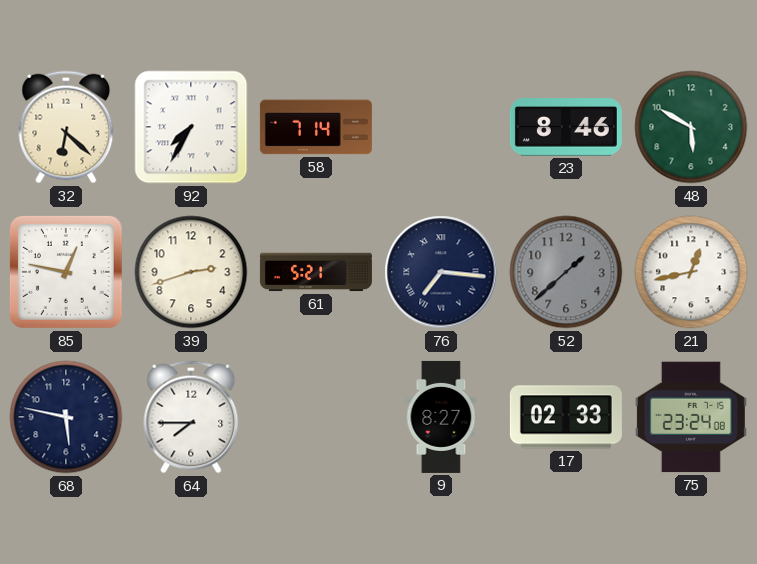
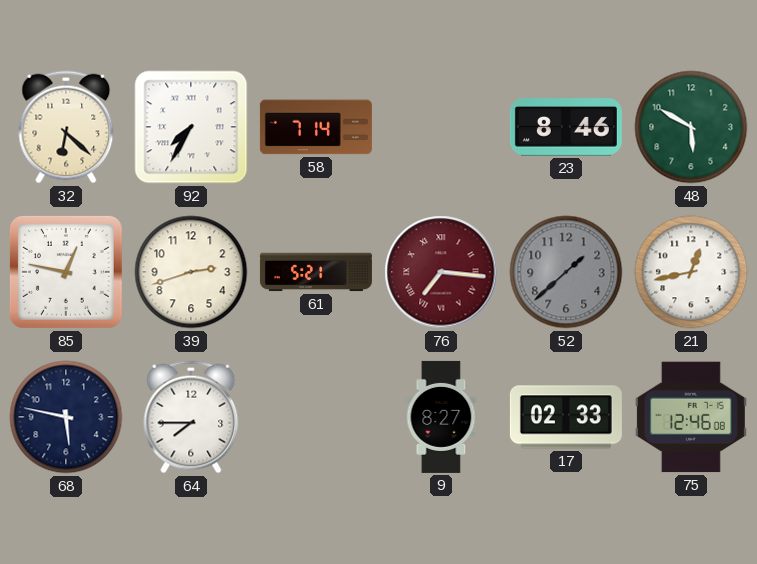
76 dial: navy -> burgundy
75: 23:24 -> 12:46
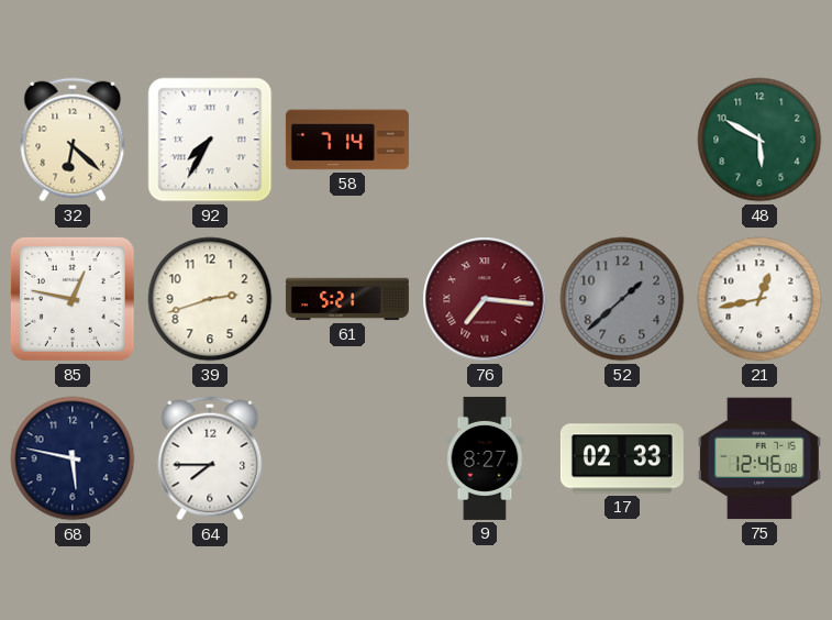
23: 8:46 -> none
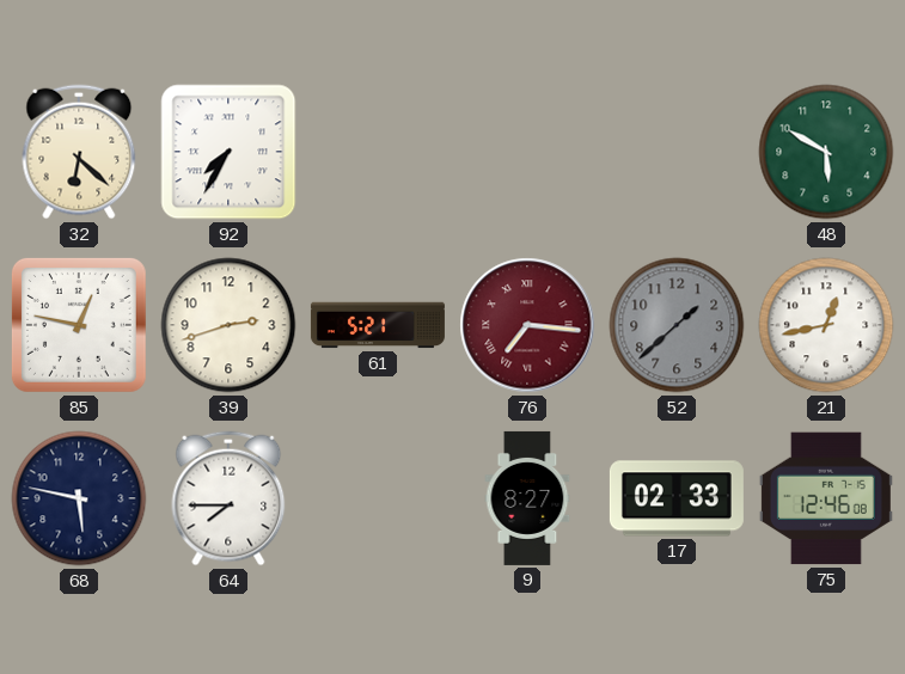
58: 7:14 -> none
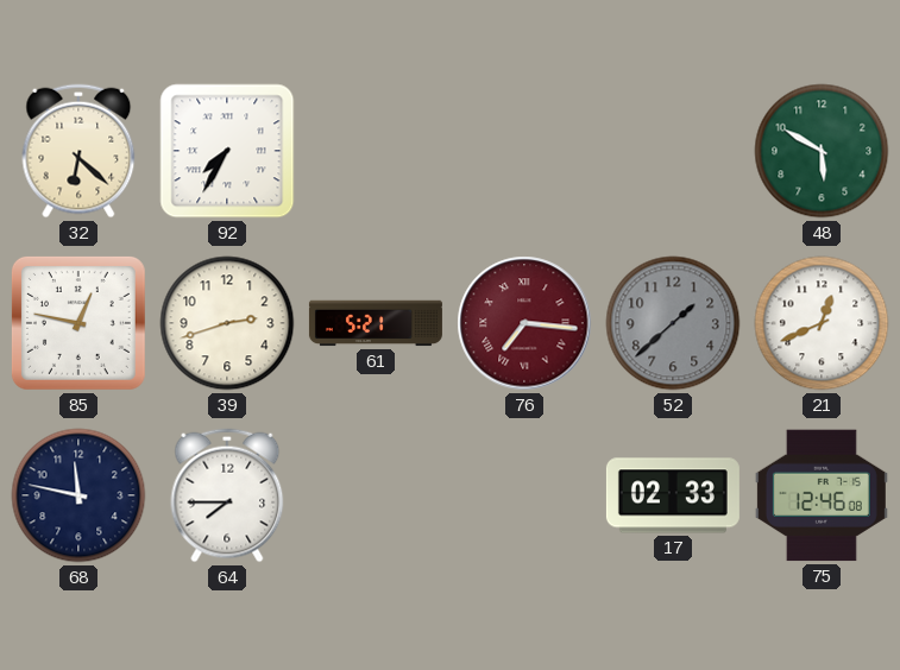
21: 12:43 -> 12:41
68: 5:47 -> 11:47
9: 8:27 -> none
